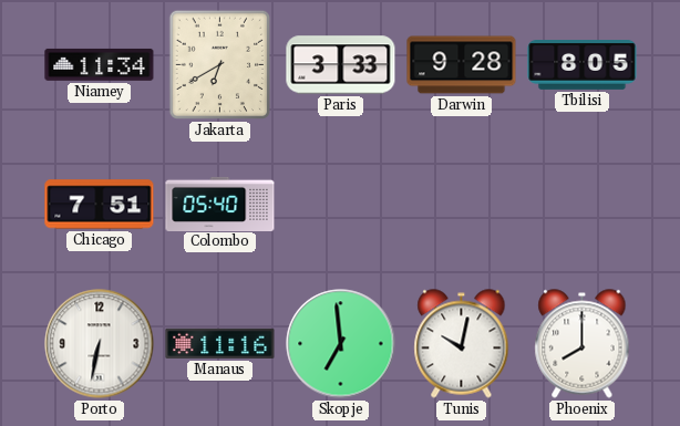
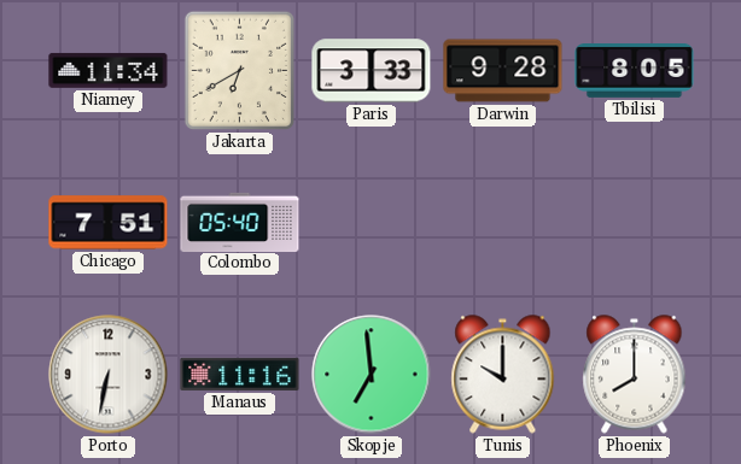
Tunis: 10:02 -> 10:00
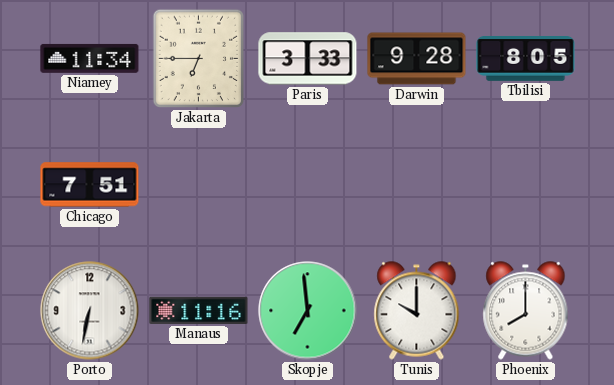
Jakarta: 6:40 -> 6:45
Colombo: 05:40 -> none
